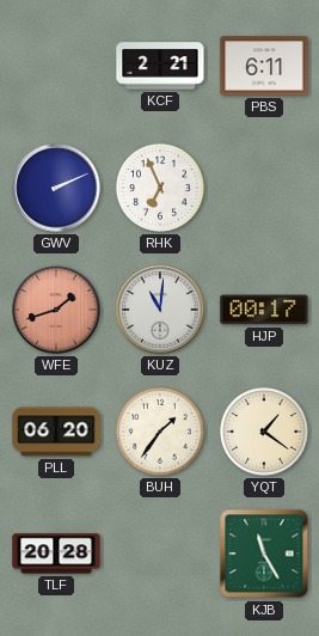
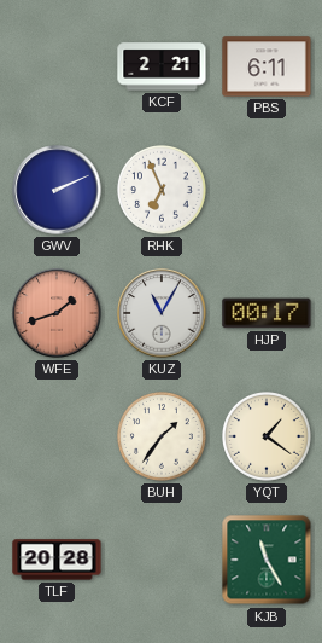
KUZ: 11:01 -> 11:05
PLL: 06:20 -> none
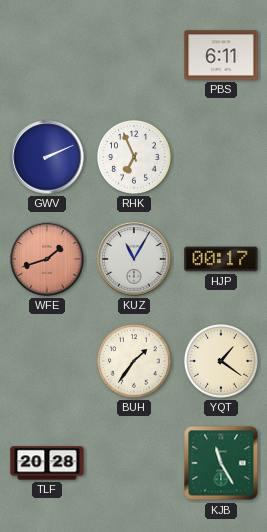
KCF: 2:21 -> none
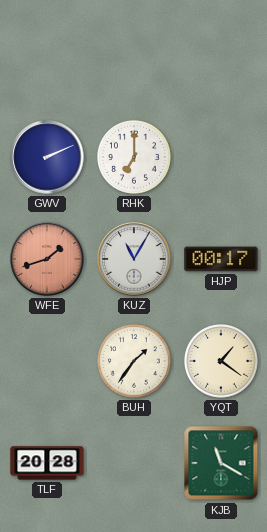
PBS: 6:11 -> none
RHK: 6:56 -> 7:00
KJB: 11:25 -> 11:20
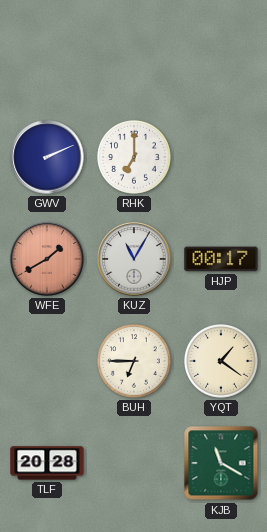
WFE: 1:42 -> 1:40
BUH: 1:36 -> 6:45
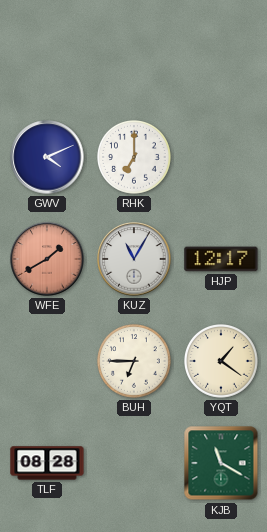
GWV: 2:11 -> 4:11
HJP: 00:17 -> 12:17
TLF: 20:28 -> 08:28
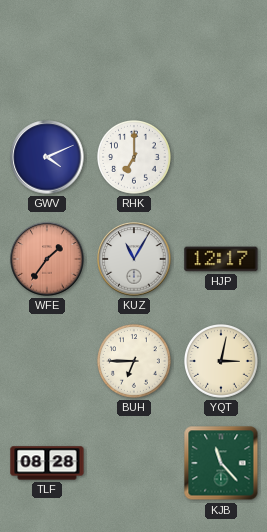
WFE: 1:40 -> 1:36
YQT: 1:21 -> 3:02
KJB: 11:20 -> 11:23
